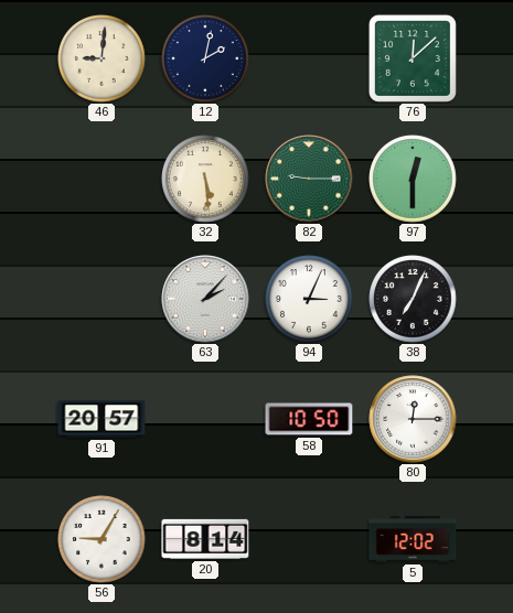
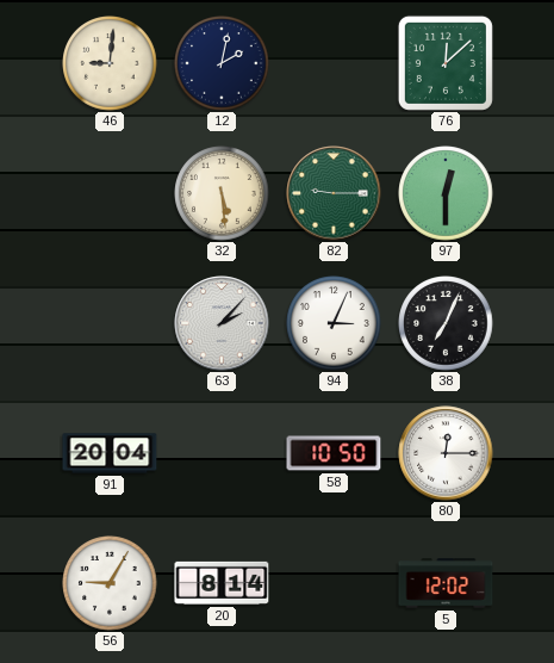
91: 20:57 -> 20:04
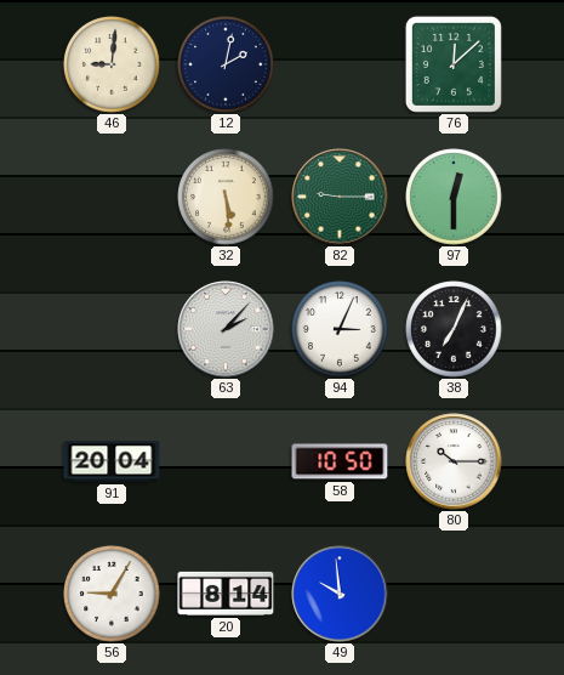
80: 12:15 -> 10:15
49: none -> 9:59
5: 12:02 -> none
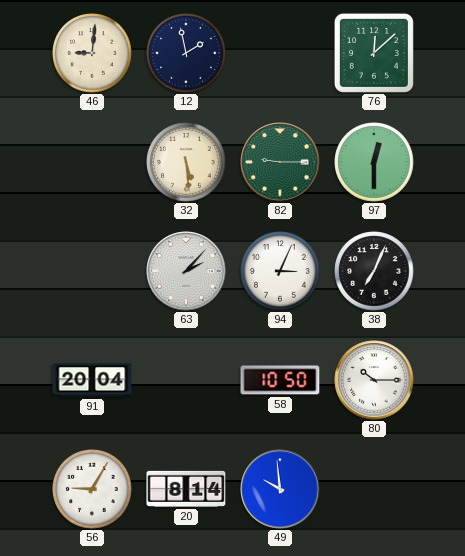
12: 2:02 -> 1:58
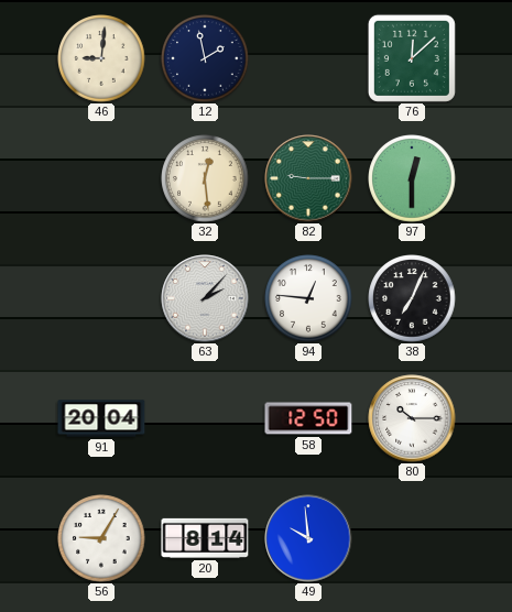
32: 5:29 -> 12:29
94: 3:04 -> 12:46
58: 10:50 -> 12:50
